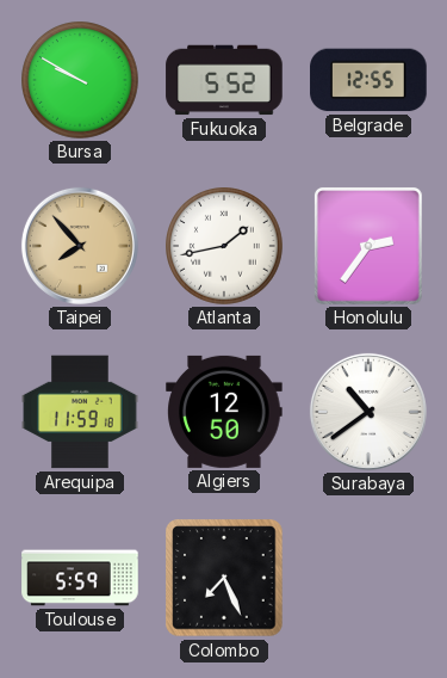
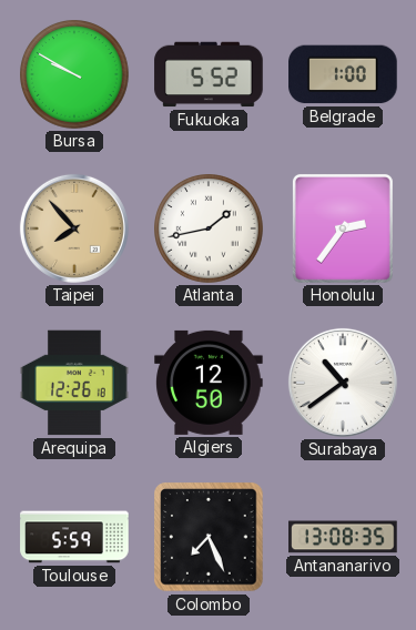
Belgrade: 12:55 -> 1:00
Arequipa: 11:59 -> 12:26
Antananarivo: none -> 13:08
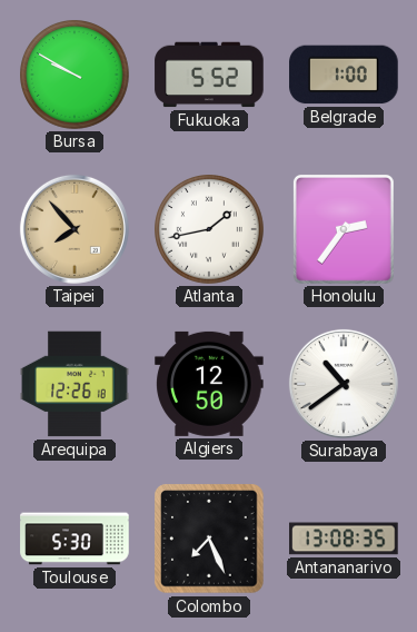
Toulouse: 5:59 -> 5:30
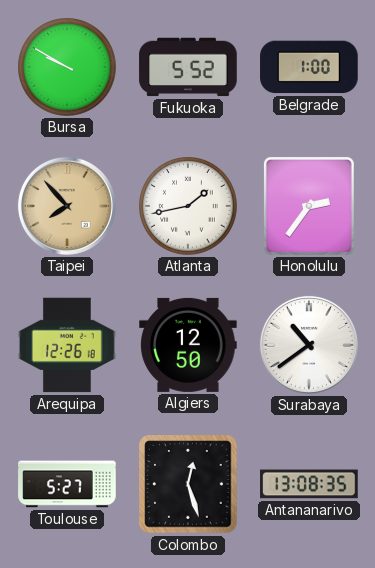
Toulouse: 5:30 -> 5:27
Colombo: 7:26 -> 12:27
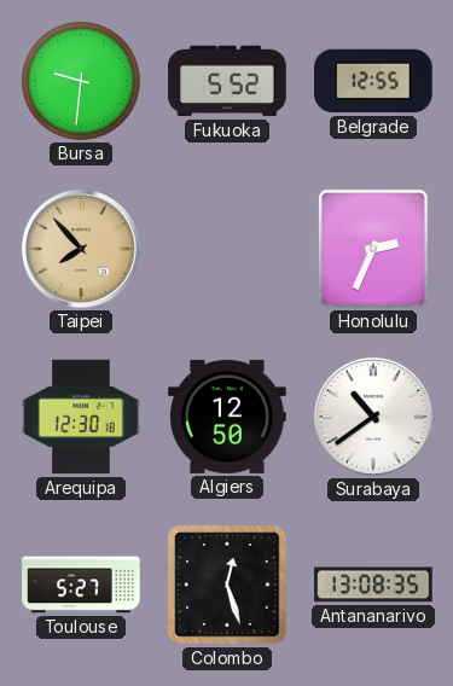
Bursa: 9:50 -> 9:31
Belgrade: 1:00 -> 12:55
Atlanta: 1:43 -> none
Honolulu: 2:36 -> 2:34
Arequipa: 12:26 -> 12:30
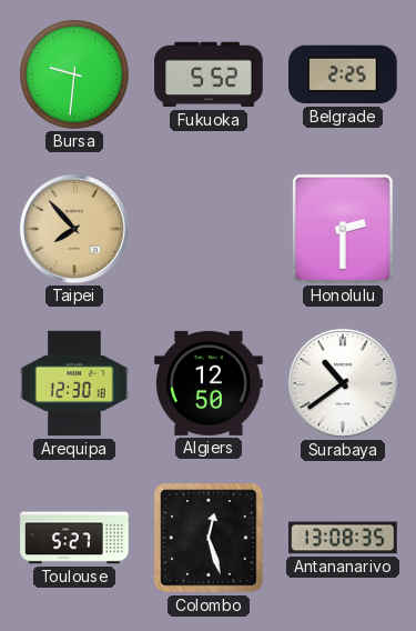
Belgrade: 12:55 -> 2:25
Honolulu: 2:34 -> 2:30
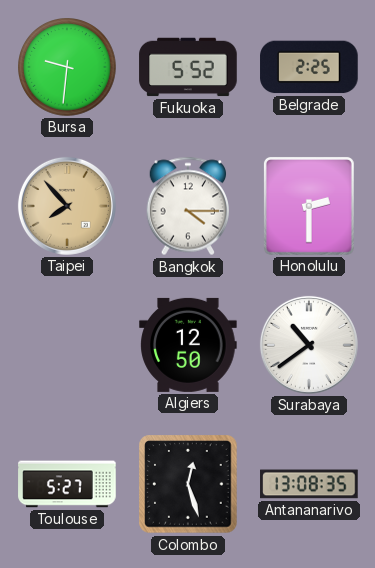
Bangkok: none -> 4:15
Arequipa: 12:30 -> none
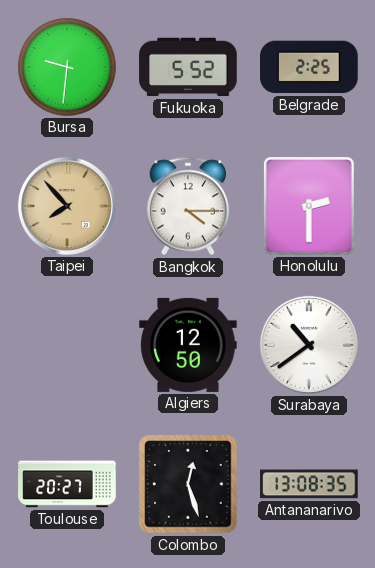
Toulouse: 5:27 -> 20:27
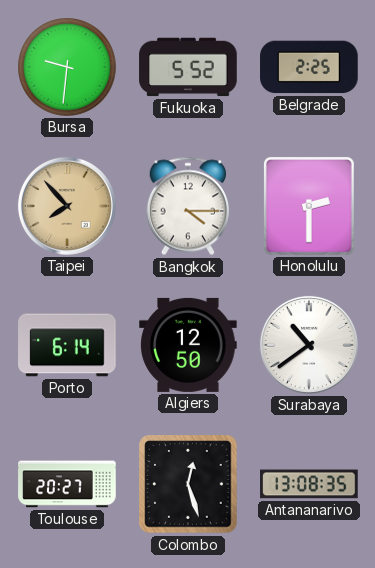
Porto: none -> 6:14
